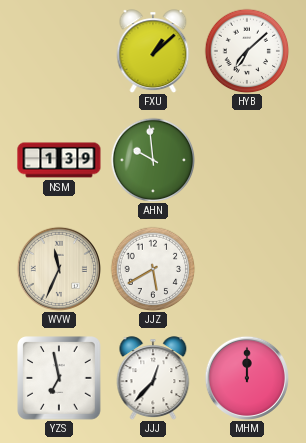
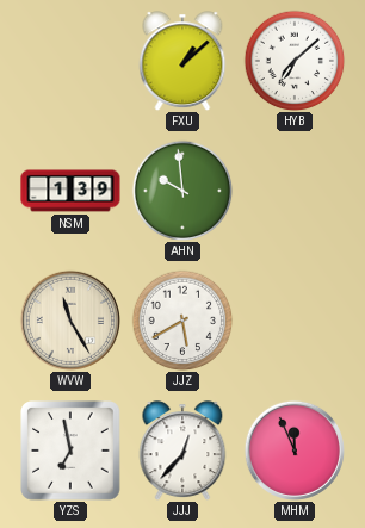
WVW: 11:34 -> 11:25
MHM: 12:00 -> 11:56
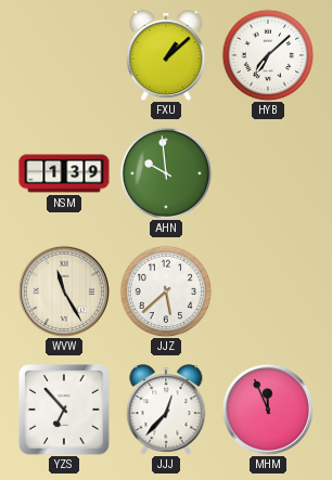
JJZ: 5:40 -> 5:38
YZS: 6:58 -> 6:53
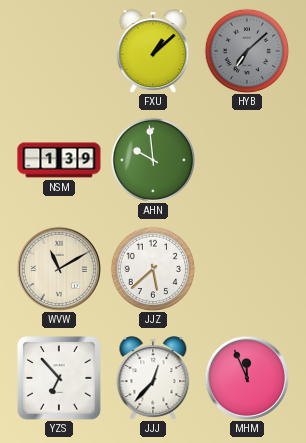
HYB dial: white -> grey
WVW: 11:25 -> 11:10
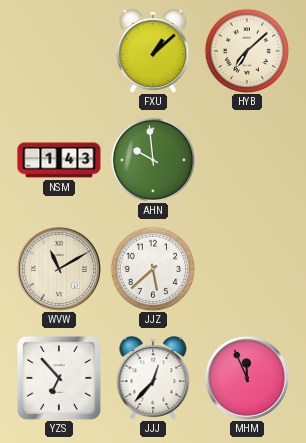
HYB dial: grey -> cream
NSM: 1:39 -> 1:43
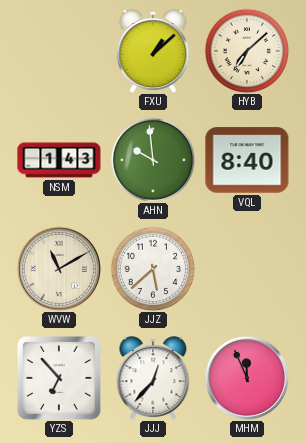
VQL: none -> 8:40
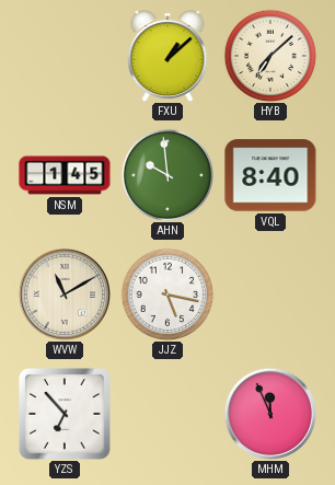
NSM: 1:43 -> 1:45
JJZ: 5:38 -> 5:17
JJJ: 12:37 -> none
